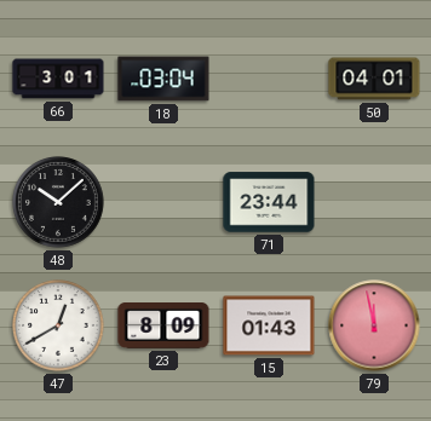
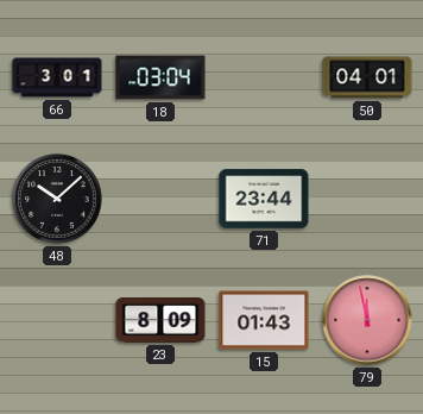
47: 12:40 -> none
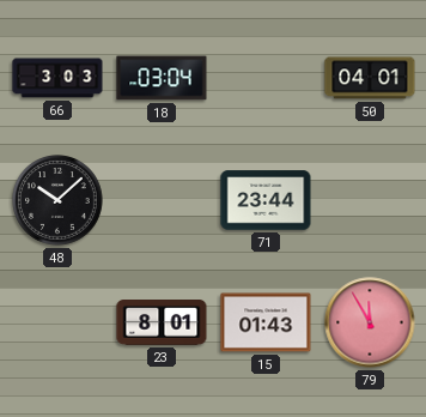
66: 3:01 -> 3:03
23: 8:09 -> 8:01
79: 11:58 -> 11:55
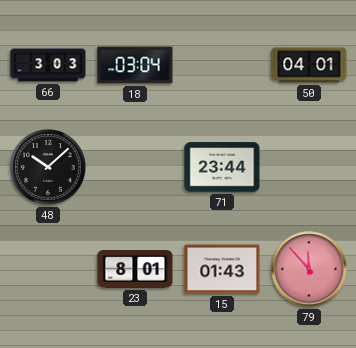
79: 11:55 -> 11:53
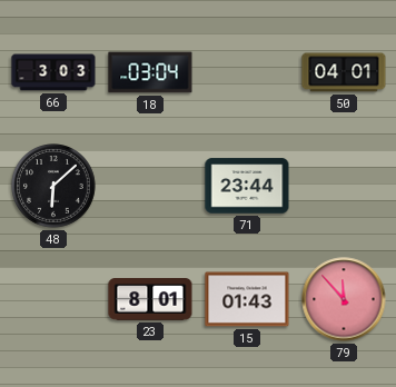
48: 10:08 -> 6:08
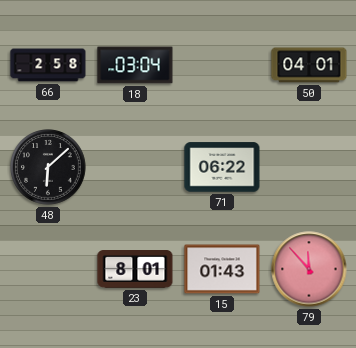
66: 3:03 -> 2:58
71: 23:44 -> 06:22
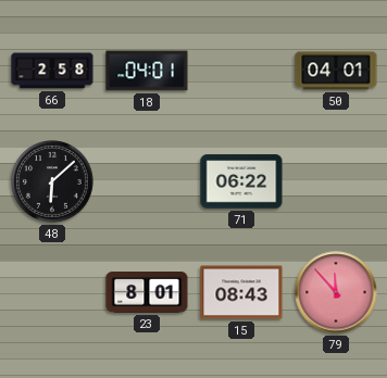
18: 03:04 -> 04:01
15: 01:43 -> 08:43
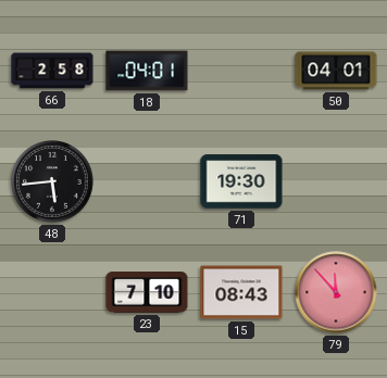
48: 6:08 -> 5:44
71: 06:22 -> 19:30
23: 8:01 -> 7:10
